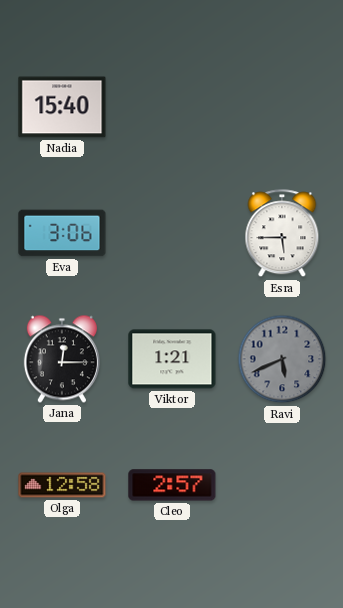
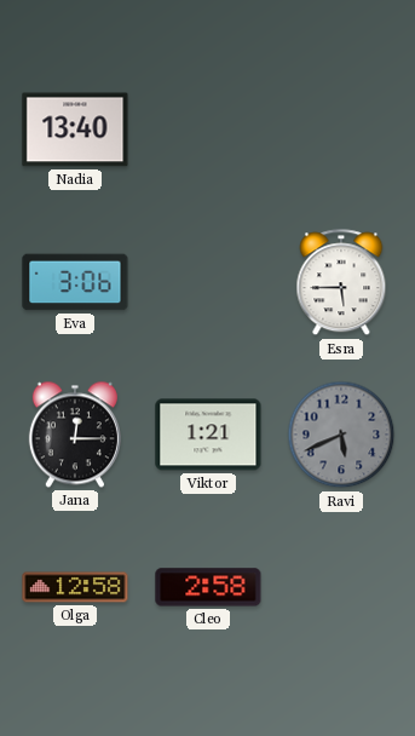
Nadia: 15:40 -> 13:40
Cleo: 2:57 -> 2:58
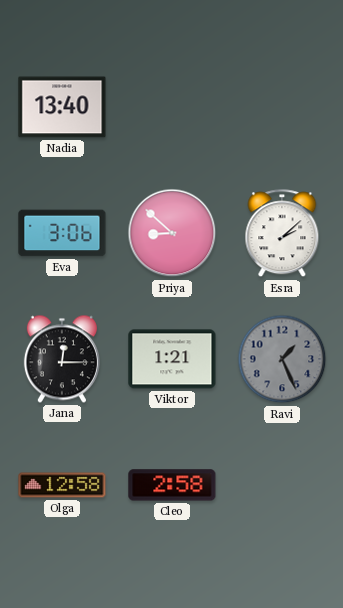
Priya: none -> 8:52
Esra: 5:45 -> 2:08
Ravi: 5:41 -> 1:26
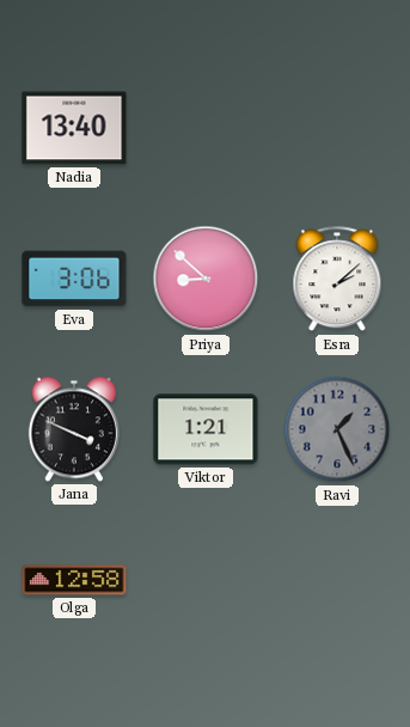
Jana: 12:15 -> 3:49
Cleo: 2:58 -> none
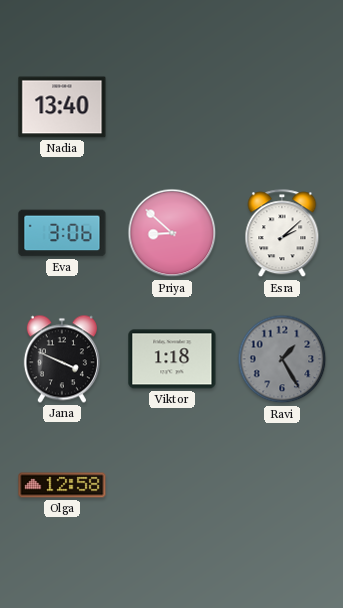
Viktor: 1:21 -> 1:18
Ravi: 1:26 -> 1:25
